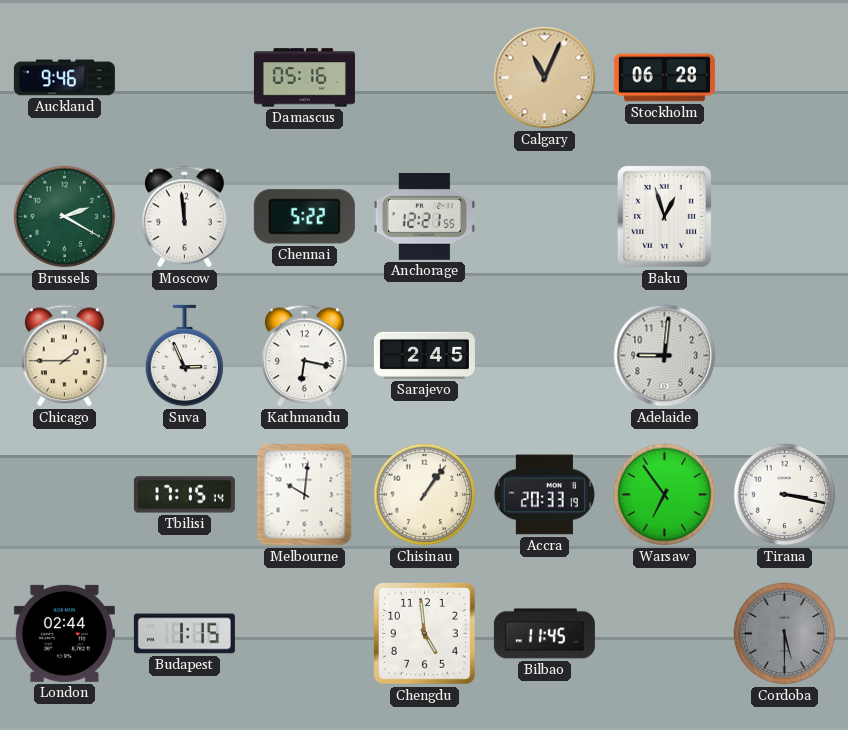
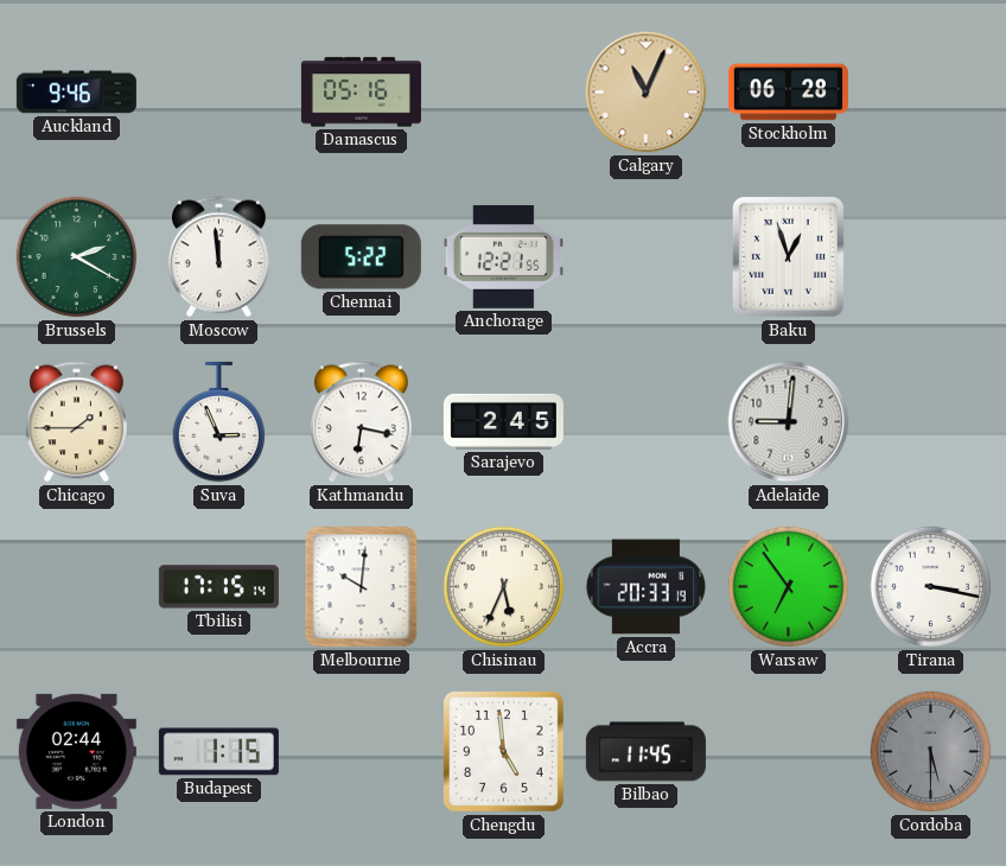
Chisinau: 1:06 -> 5:34
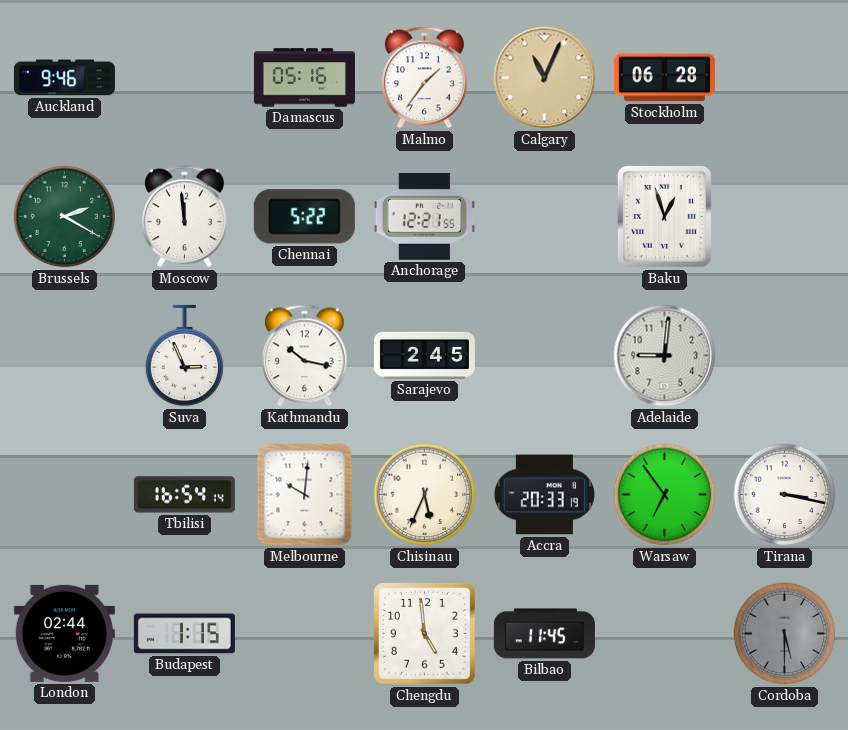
Malmo: none -> 1:36
Chicago: 1:45 -> none
Kathmandu: 6:17 -> 10:17
Tbilisi: 17:15 -> 16:54
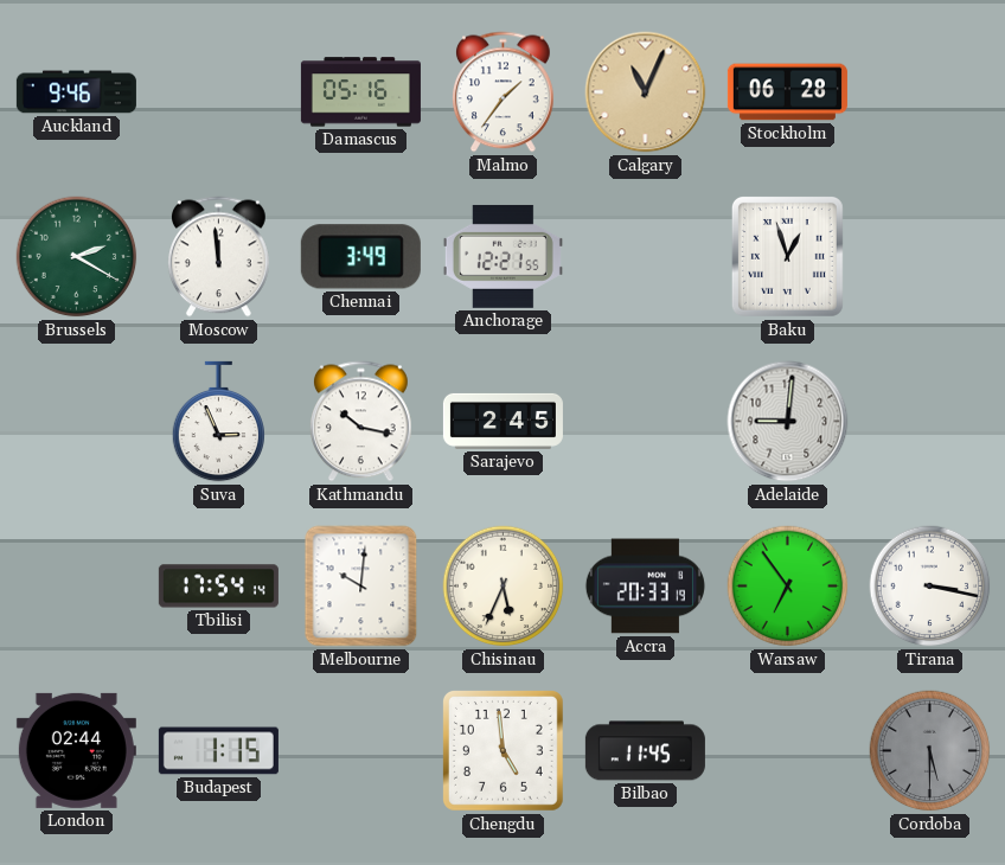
Chennai: 5:22 -> 3:49
Tbilisi: 16:54 -> 17:54
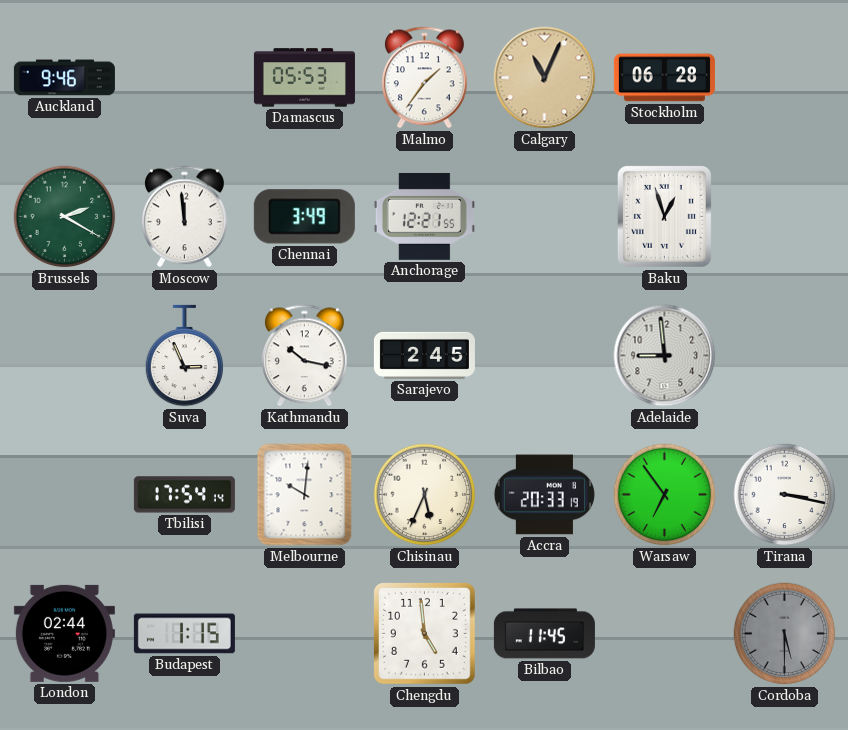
Damascus: 05:16 -> 05:53
Adelaide: 9:01 -> 8:59
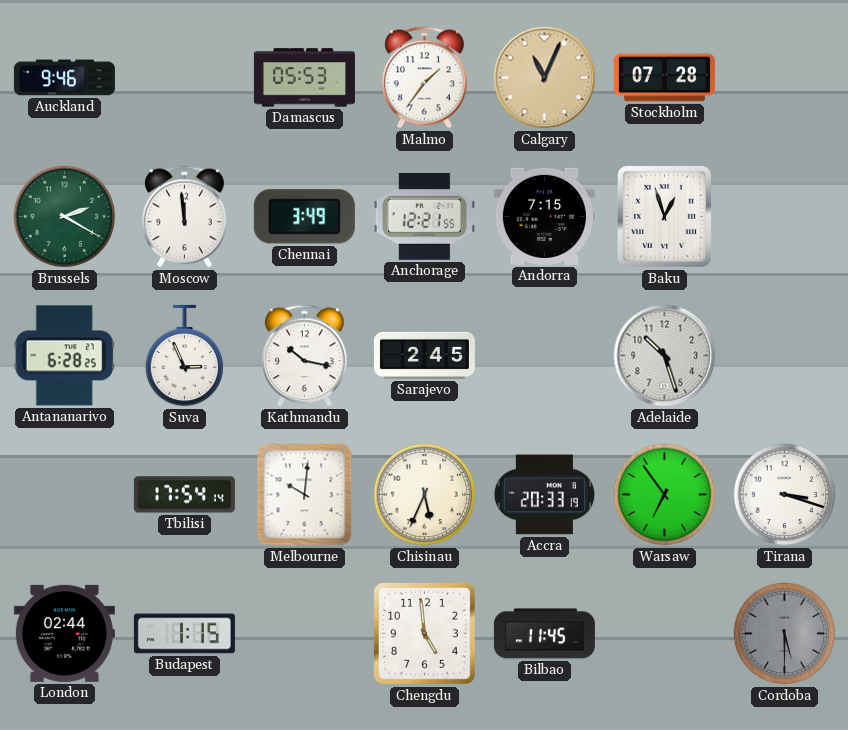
Stockholm: 06:28 -> 07:28
Andorra: none -> 7:15
Antananarivo: none -> 6:28
Adelaide: 8:59 -> 10:27
Tirana: 3:17 -> 3:18
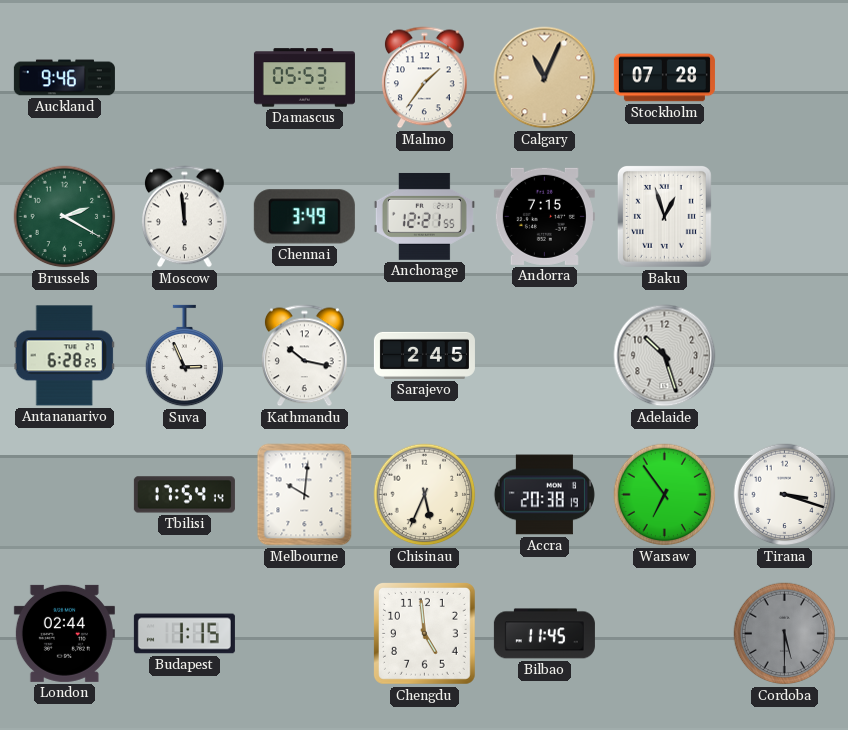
Accra: 20:33 -> 20:38
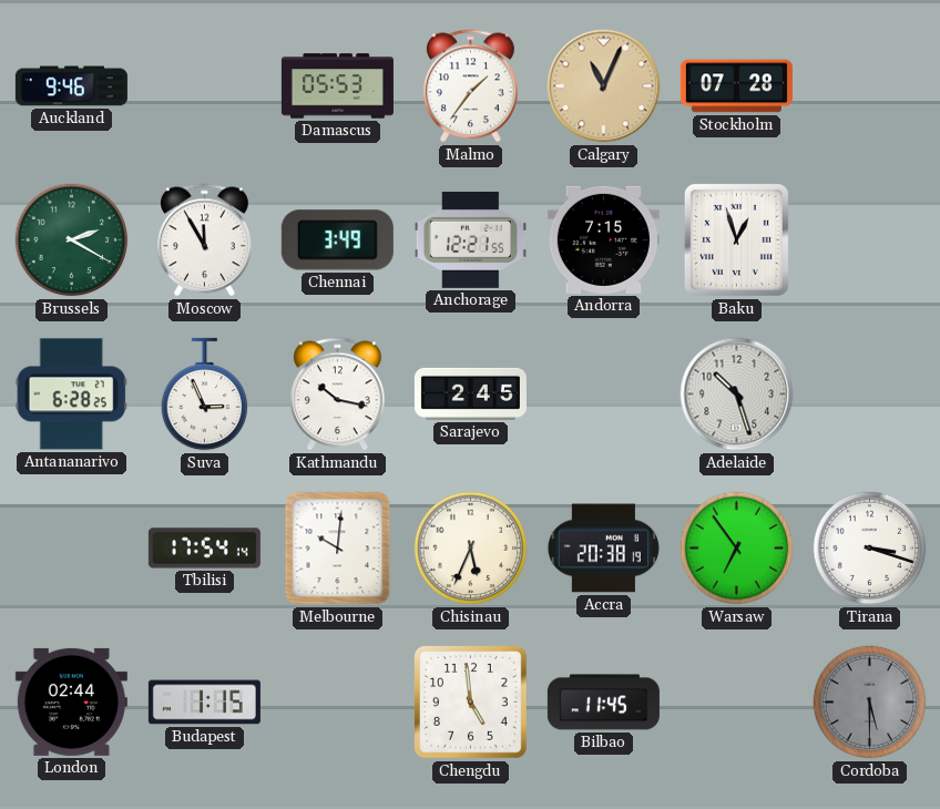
Moscow: 11:59 -> 11:55
